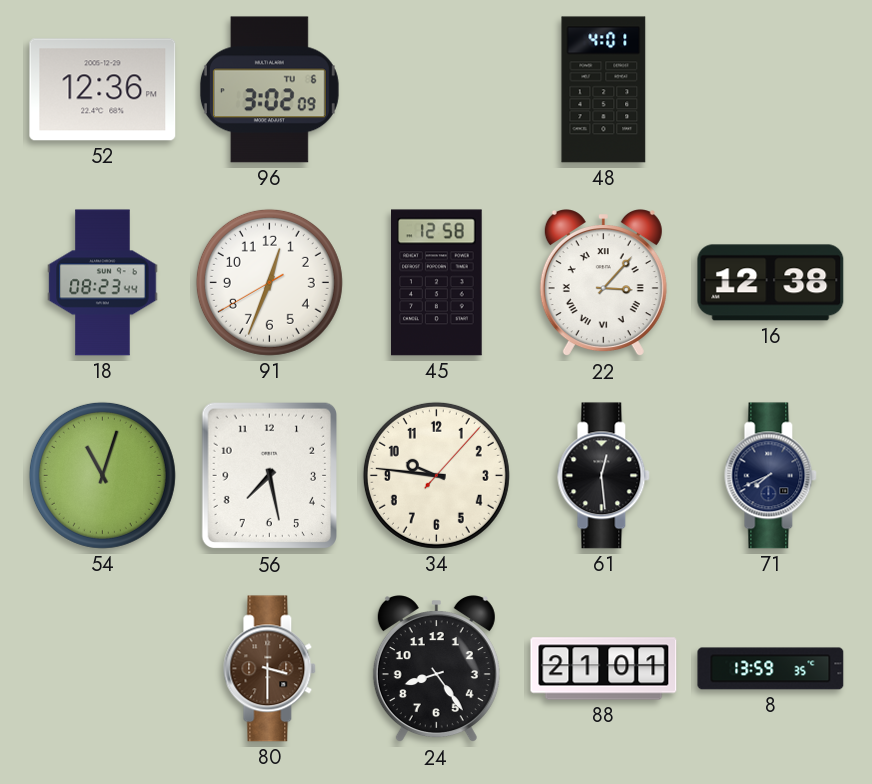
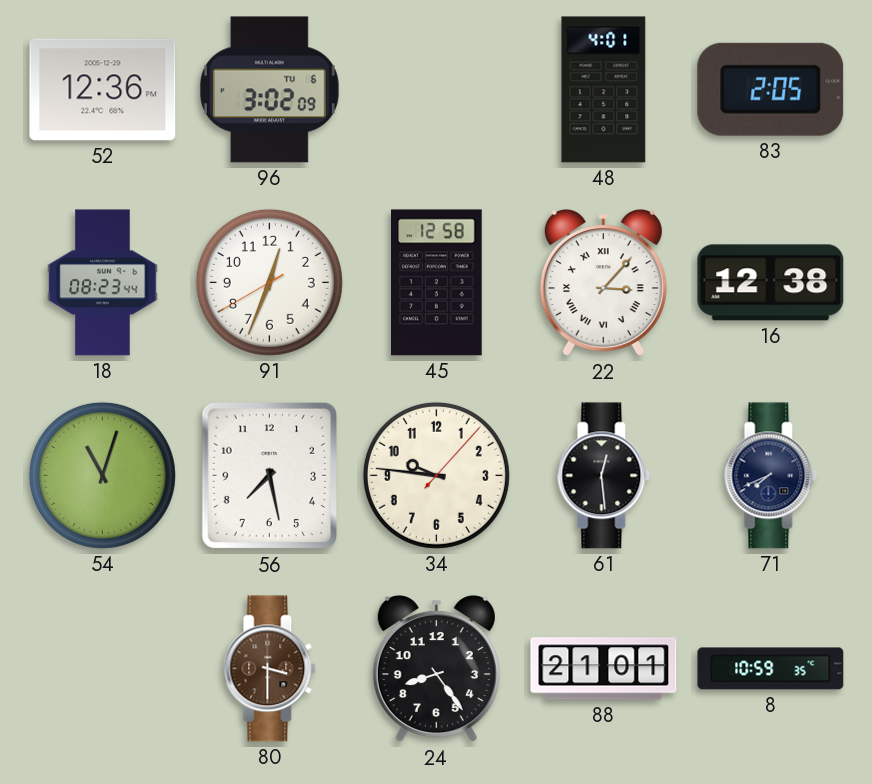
83: none -> 2:05
8: 13:59 -> 10:59
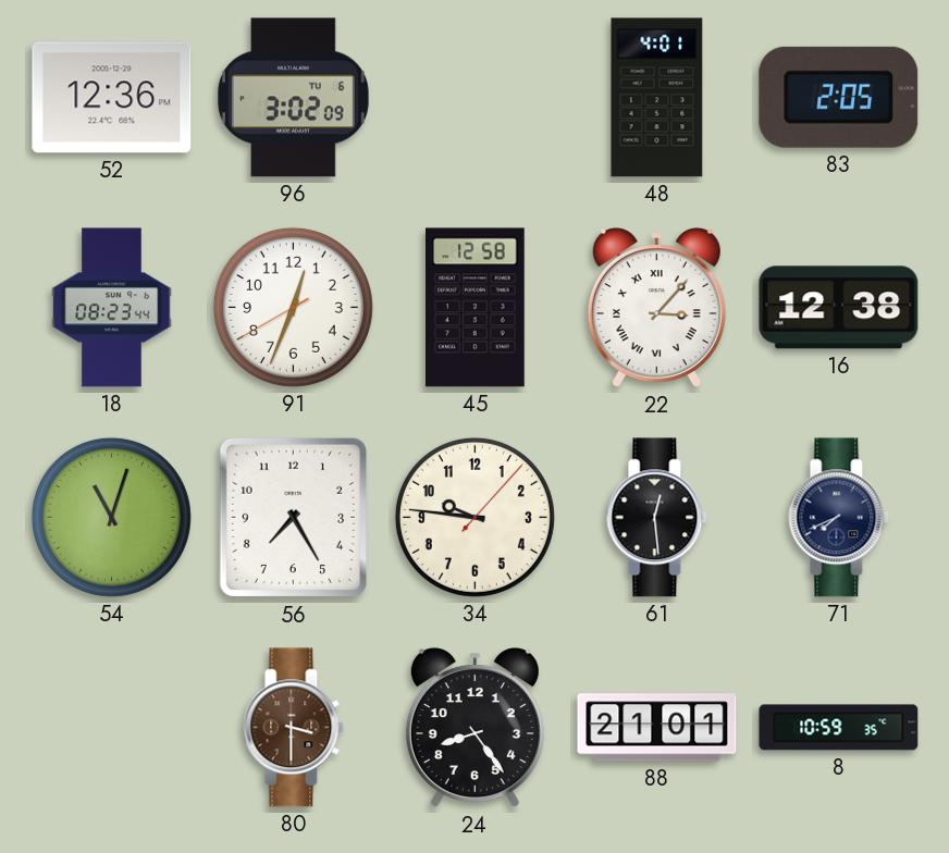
56: 7:28 -> 7:25
